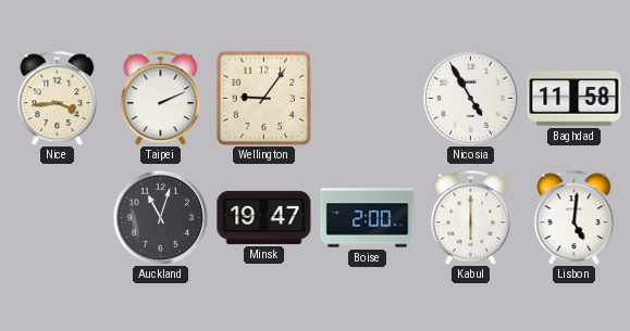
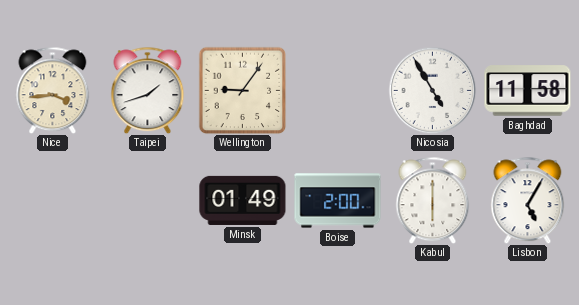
Taipei: 2:11 -> 1:42
Auckland: 11:03 -> none
Minsk: 19:47 -> 01:49
Lisbon: 5:01 -> 5:05
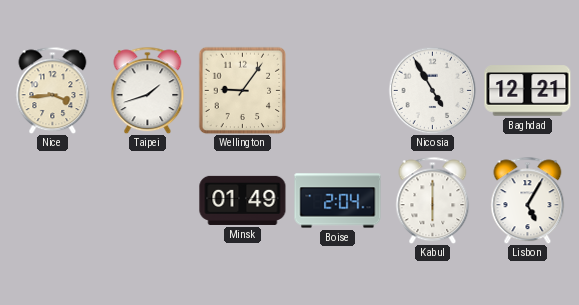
Baghdad: 11:58 -> 12:21
Boise: 2:00 -> 2:04
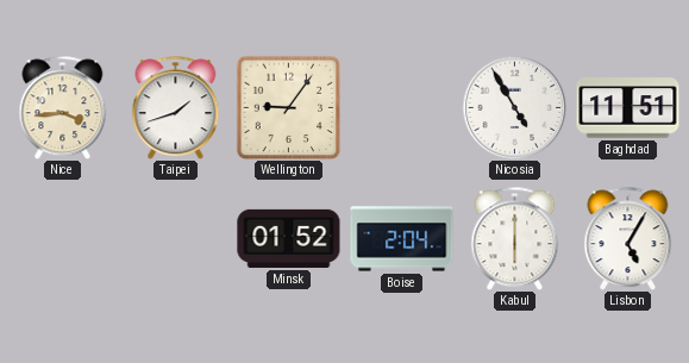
Baghdad: 12:21 -> 11:51
Minsk: 01:49 -> 01:52
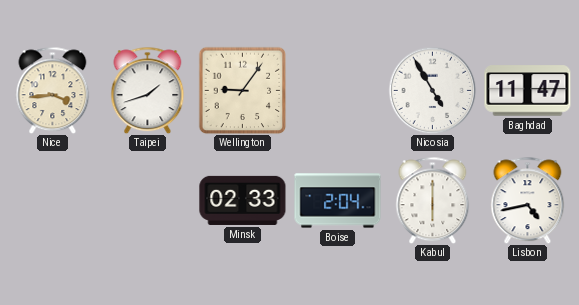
Baghdad: 11:51 -> 11:47
Minsk: 01:52 -> 02:33
Lisbon: 5:05 -> 4:43
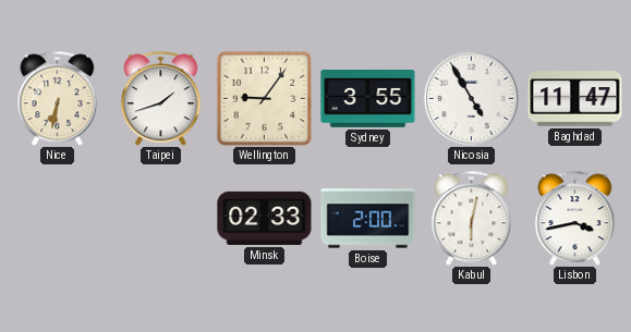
Nice: 3:44 -> 6:32
Sydney: none -> 3:55
Boise: 2:04 -> 2:00
Kabul: 6:00 -> 6:02
Lisbon: 4:43 -> 3:43
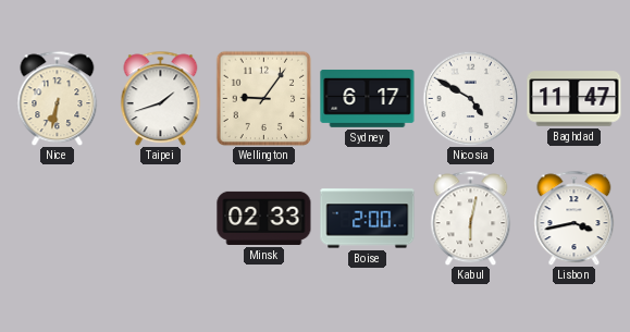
Sydney: 3:55 -> 6:17
Nicosia: 4:55 -> 4:50
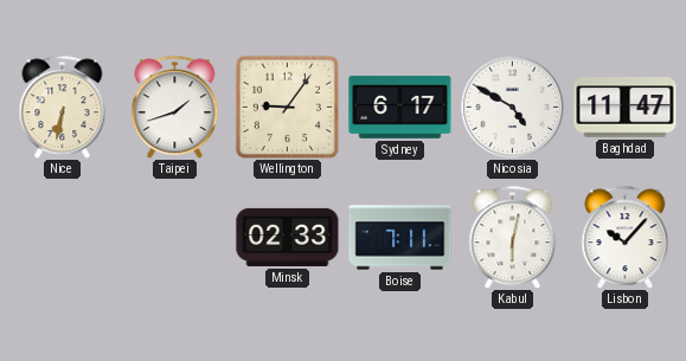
Boise: 2:00 -> 7:11
Lisbon: 3:43 -> 10:07
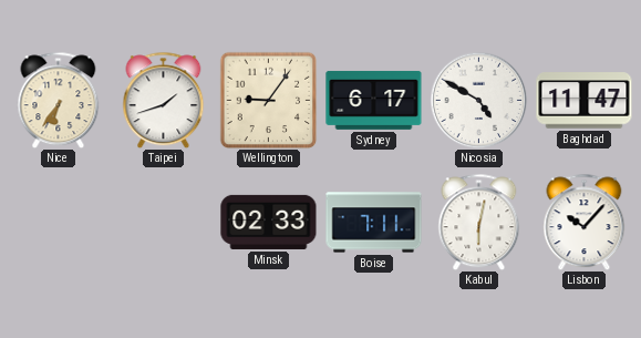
Nice: 6:32 -> 6:36
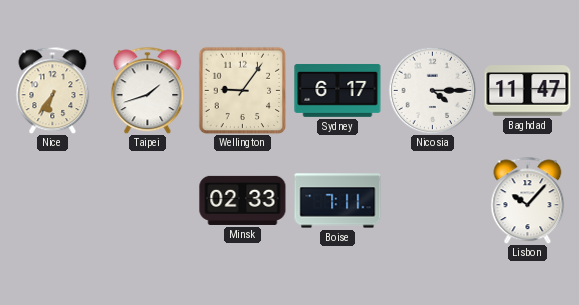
Nicosia: 4:50 -> 4:15
Kabul: 6:02 -> none
